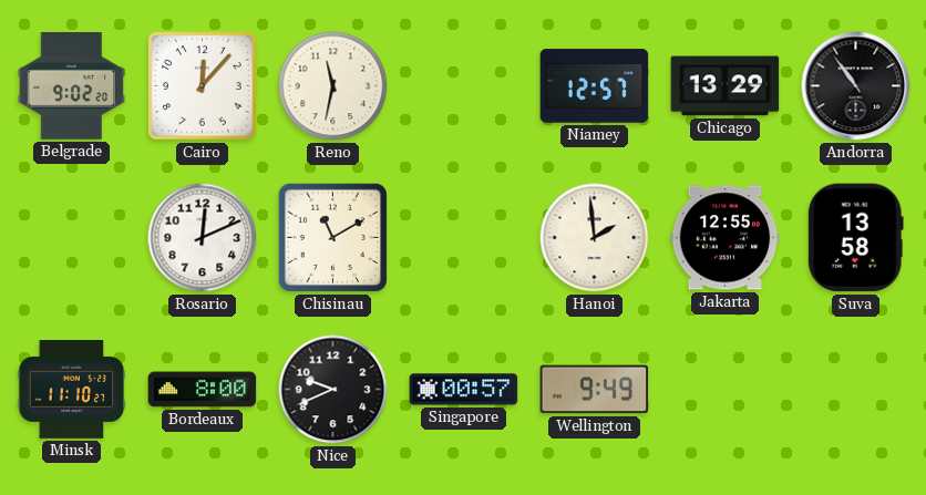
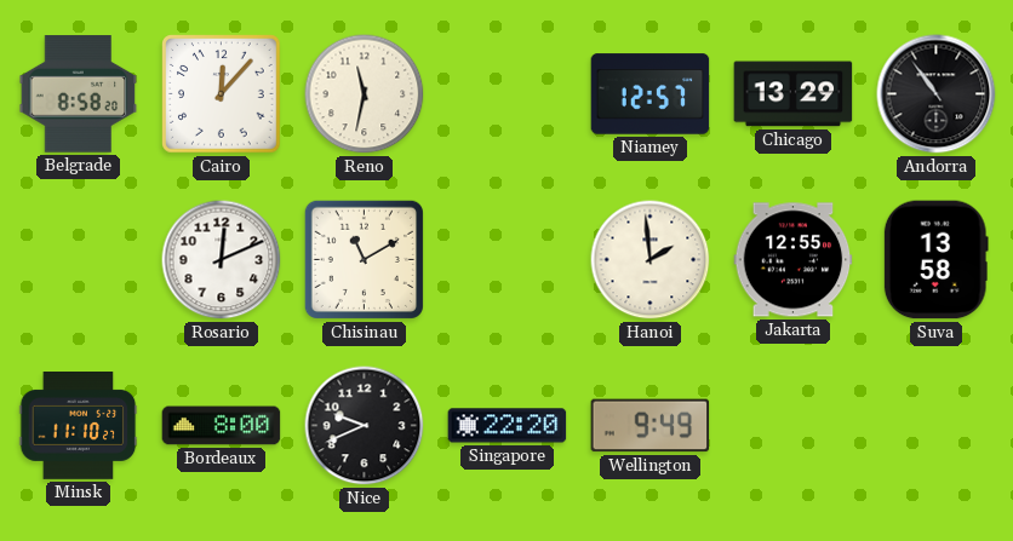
Belgrade: 9:02 -> 8:58
Singapore: 00:57 -> 22:20
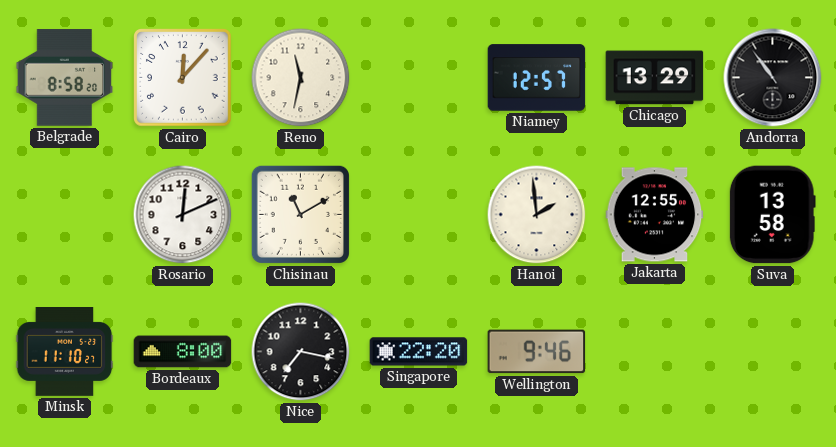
Nice: 9:41 -> 7:17
Wellington: 9:49 -> 9:46
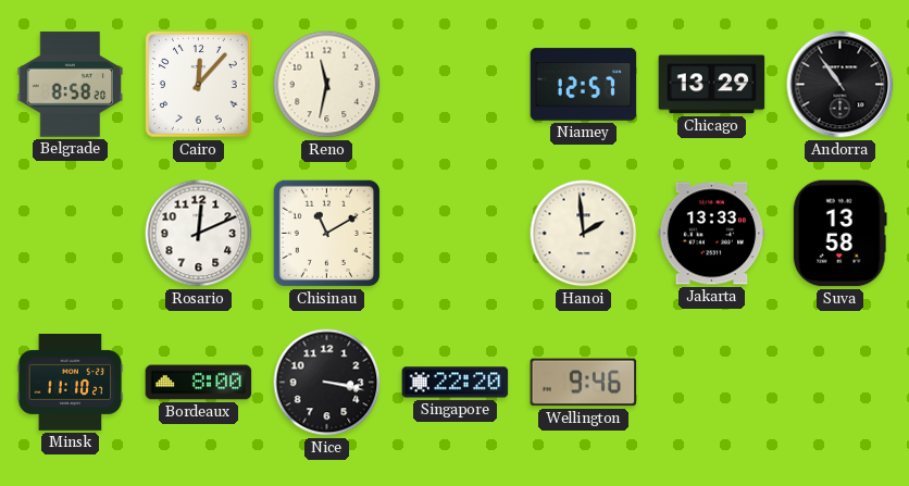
Jakarta: 12:55 -> 13:33
Nice: 7:17 -> 3:17
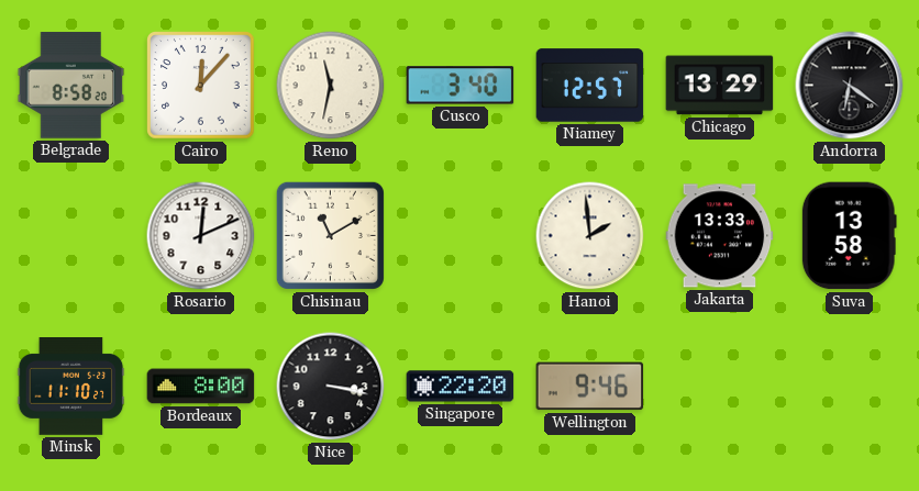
Cusco: none -> 3:40
Andorra: 10:54 -> 6:21
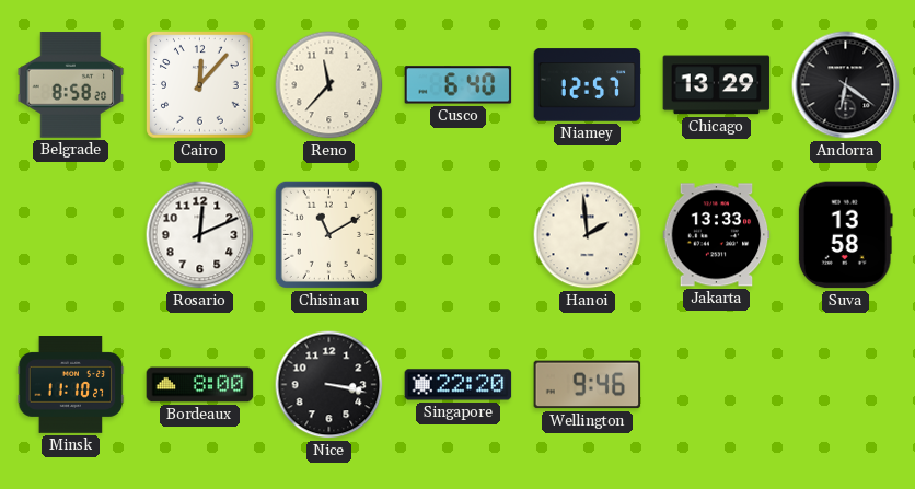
Reno: 11:32 -> 11:37
Cusco: 3:40 -> 6:40
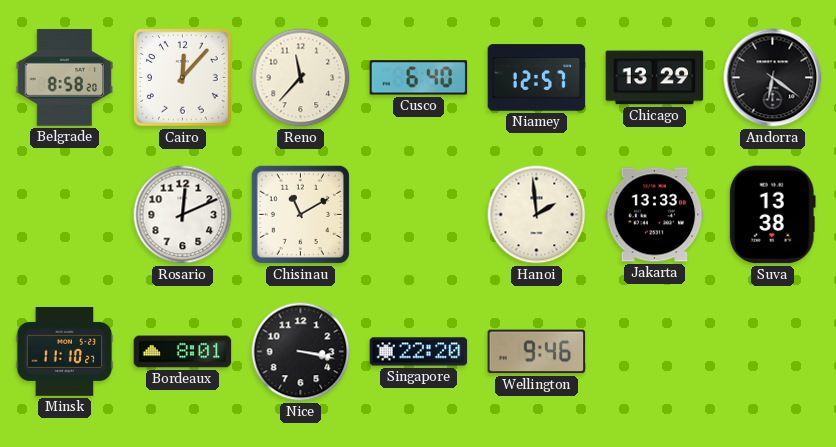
Suva: 13:58 -> 13:38
Bordeaux: 8:00 -> 8:01
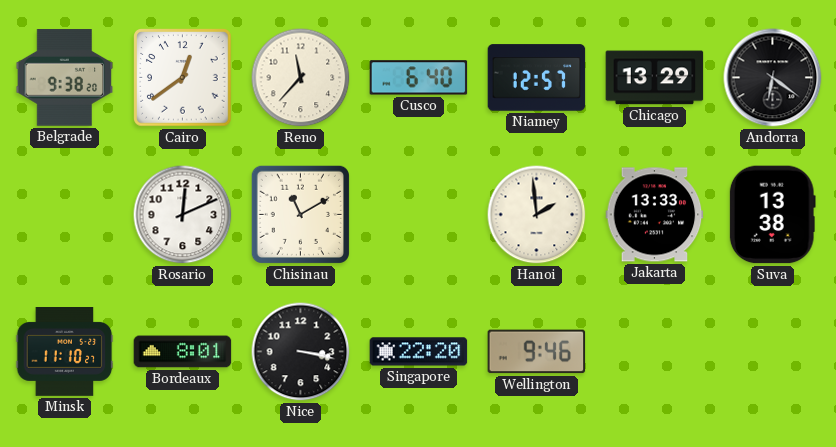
Belgrade: 8:58 -> 9:38
Cairo: 12:07 -> 12:39
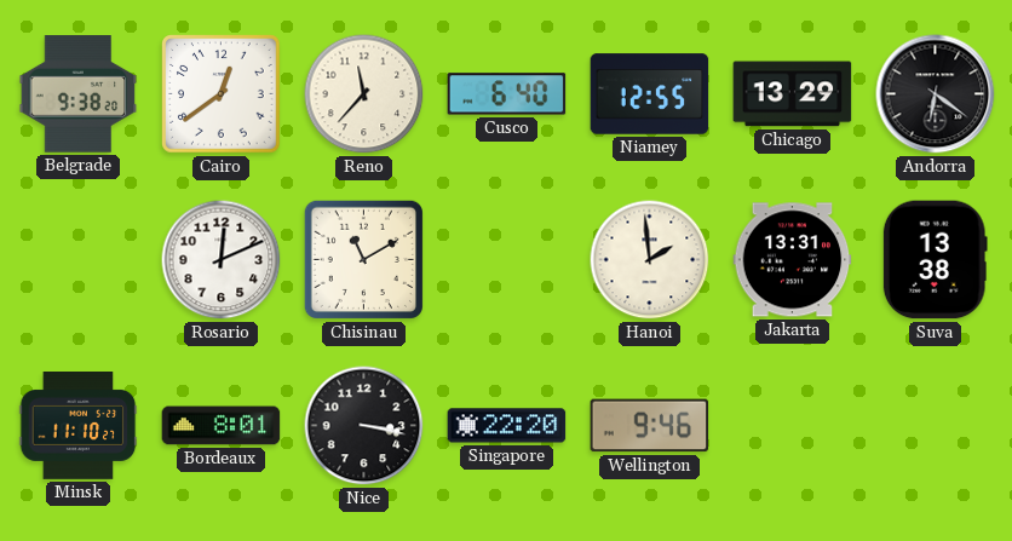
Niamey: 12:57 -> 12:55
Jakarta: 13:33 -> 13:31
